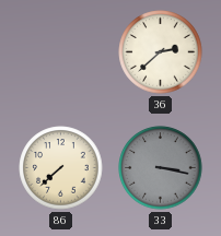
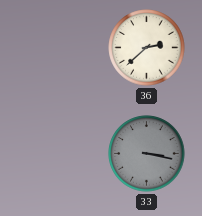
86: 7:38 -> none
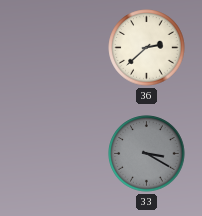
33: 3:17 -> 3:20
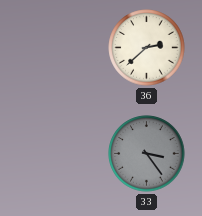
33: 3:20 -> 3:24
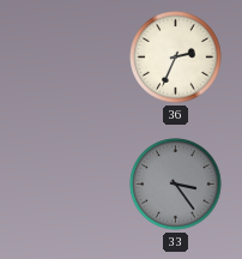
36: 2:38 -> 2:34
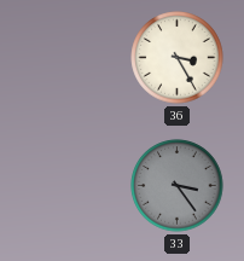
36: 2:34 -> 3:25
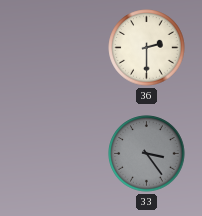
36: 3:25 -> 2:30
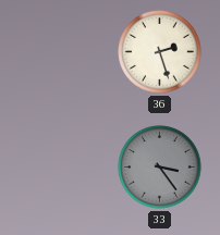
36: 2:30 -> 2:27
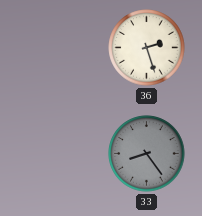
33: 3:24 -> 8:24
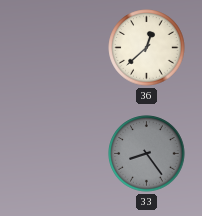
36: 2:27 -> 12:38
